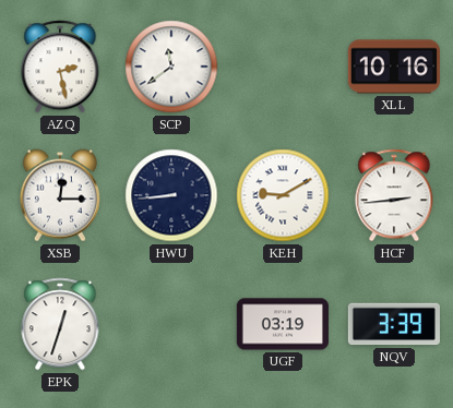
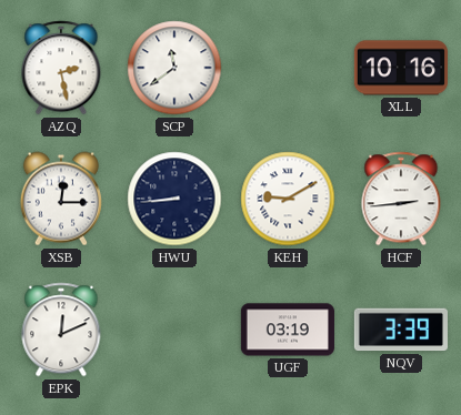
EPK: 12:33 -> 12:11
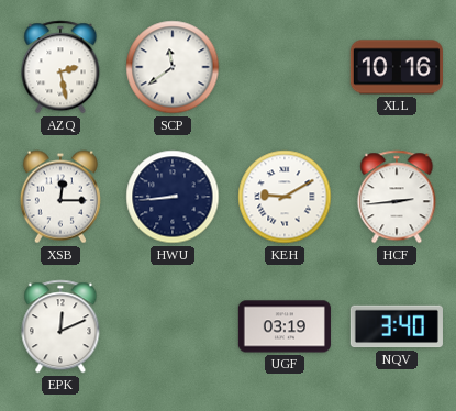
NQV: 3:39 -> 3:40
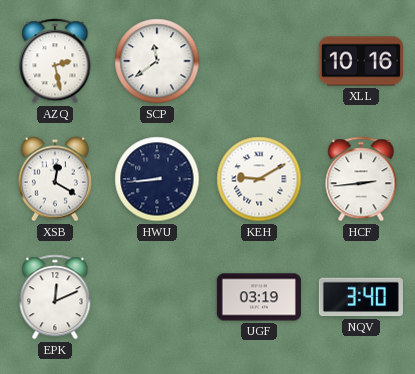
XSB: 12:15 -> 12:20
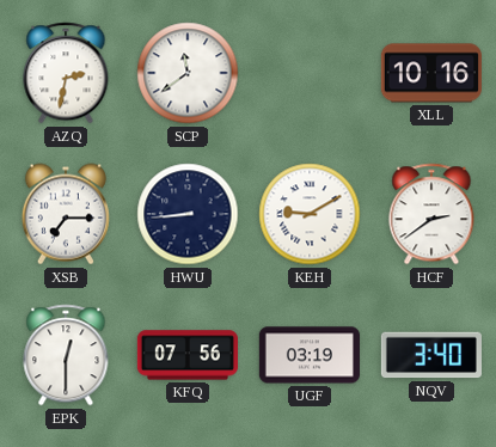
AZQ: 2:28 -> 2:32
XSB: 12:20 -> 7:15
HCF: 2:44 -> 2:39
EPK: 12:11 -> 12:30
KFQ: none -> 07:56
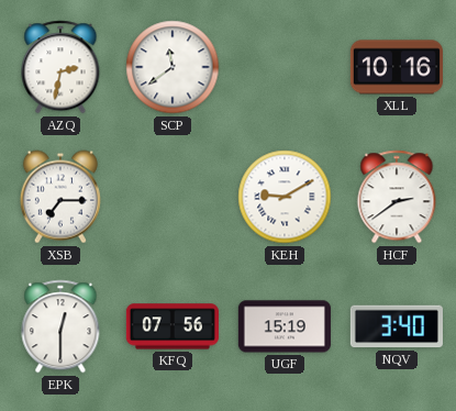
HWU: 8:44 -> none
UGF: 03:19 -> 15:19
